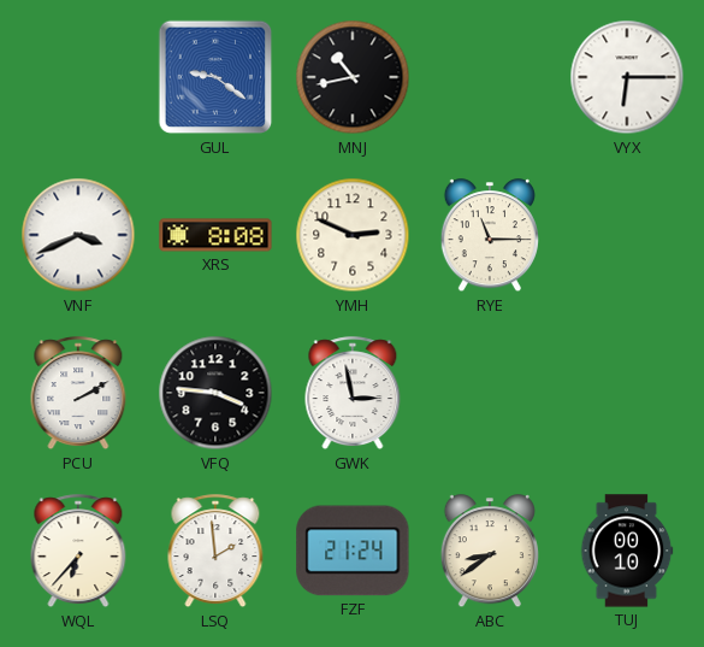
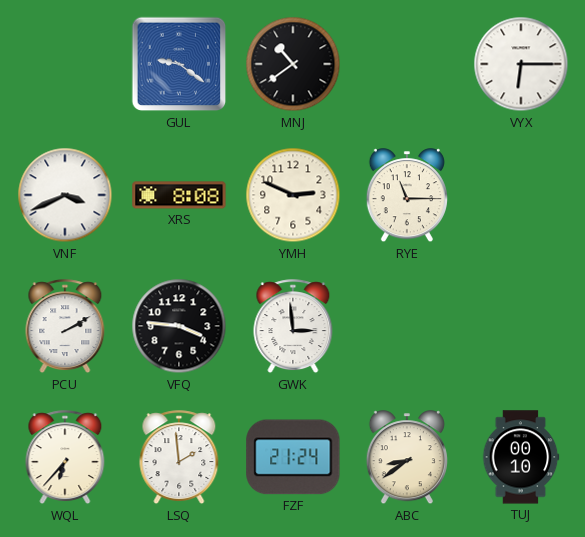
MNJ: 10:43 -> 10:39
GWK: 2:58 -> 2:59
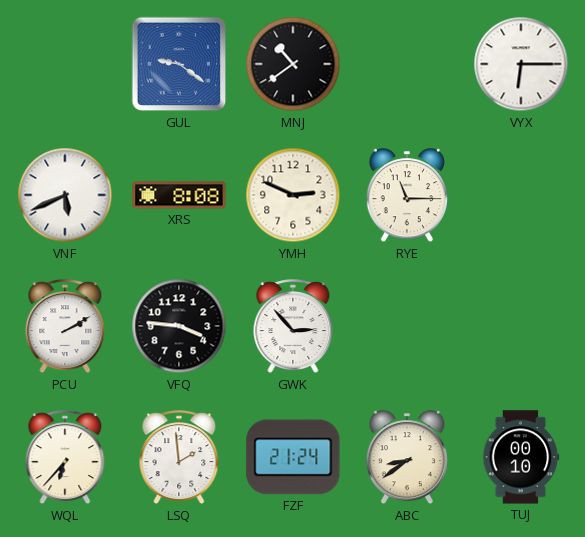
VNF: 3:41 -> 5:41
GWK: 2:59 -> 2:53
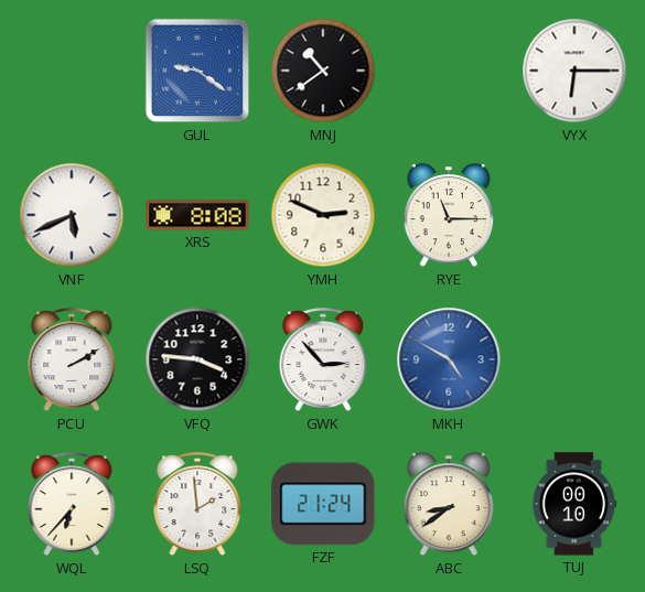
MKH: none -> 4:50
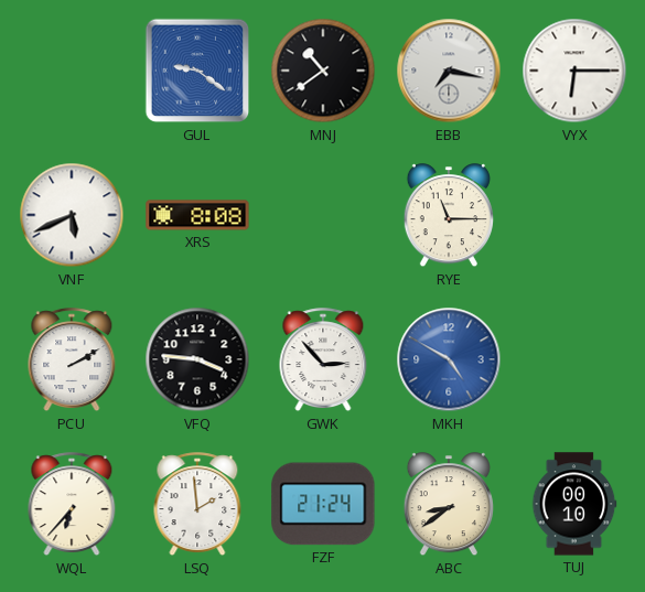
EBB: none -> 7:17
YMH: 2:49 -> none
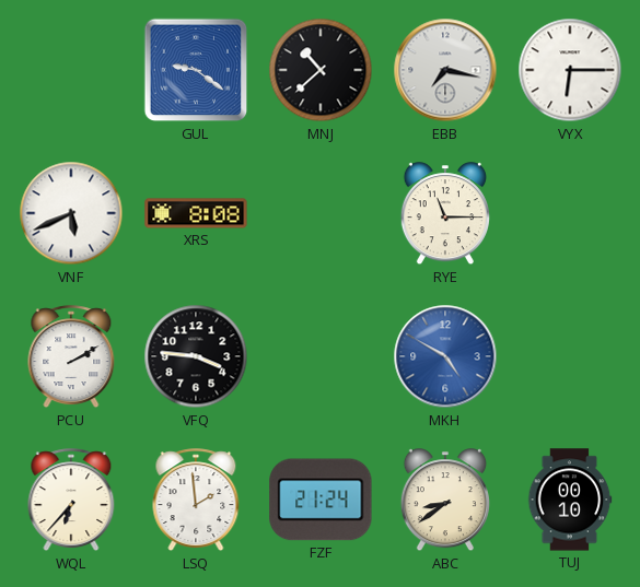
MNJ: 10:39 -> 10:38
GWK: 2:53 -> none
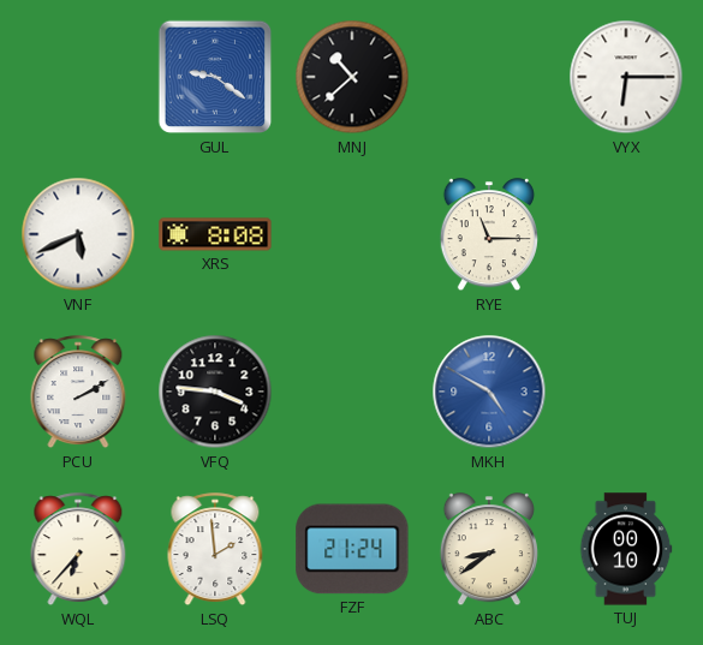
EBB: 7:17 -> none
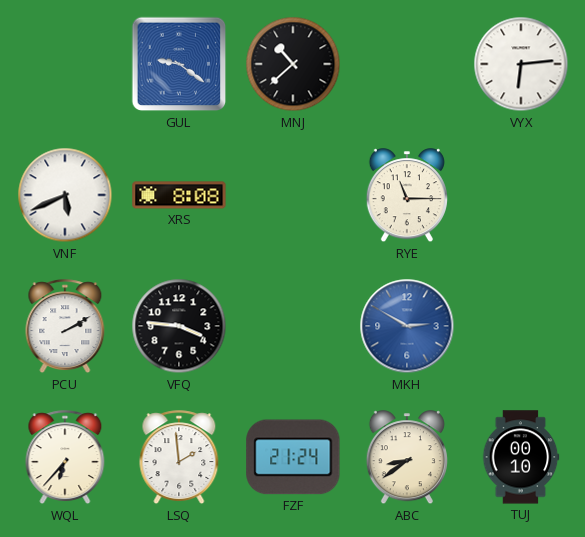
VYX: 6:15 -> 6:14
MKH: 4:50 -> 2:50
